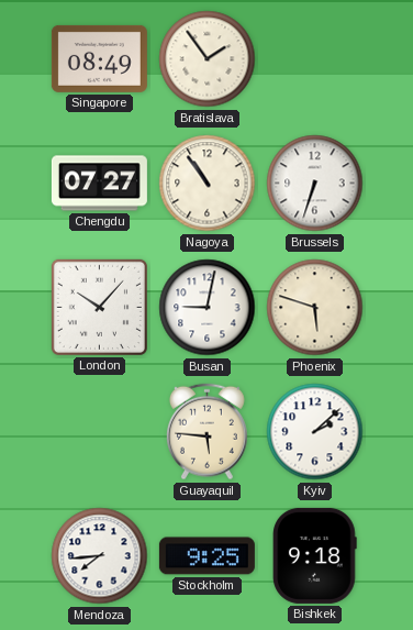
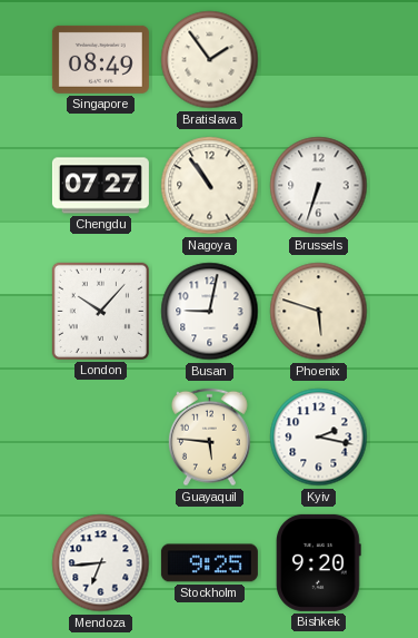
Kyiv: 2:08 -> 2:17
Mendoza: 7:44 -> 6:44
Bishkek: 9:18 -> 9:20
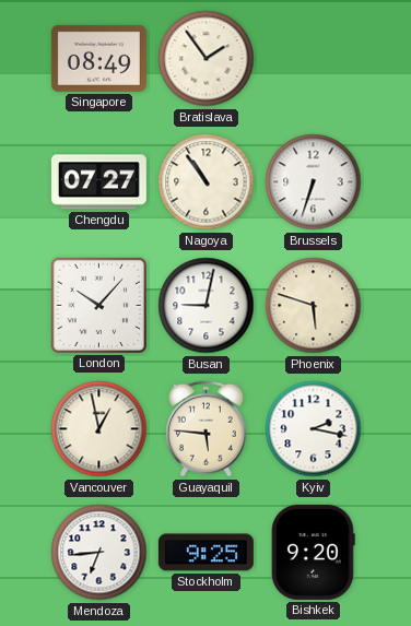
Vancouver: none -> 12:58
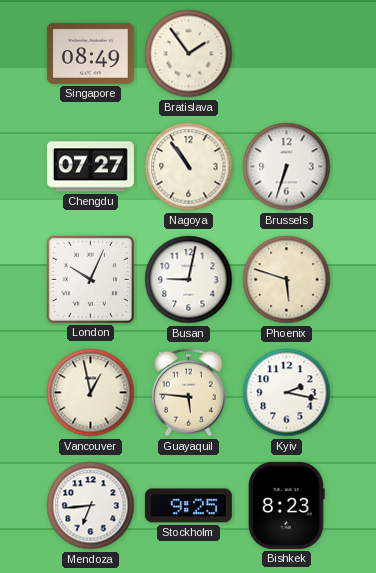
London: 10:07 -> 10:04
Bishkek: 9:20 -> 8:23
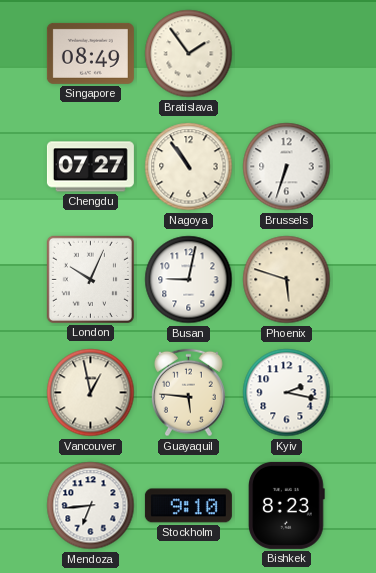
Stockholm: 9:25 -> 9:10
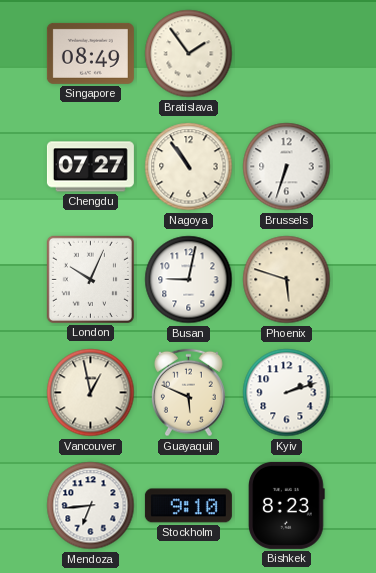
Guayaquil: 5:46 -> 5:49
Kyiv: 2:17 -> 2:12
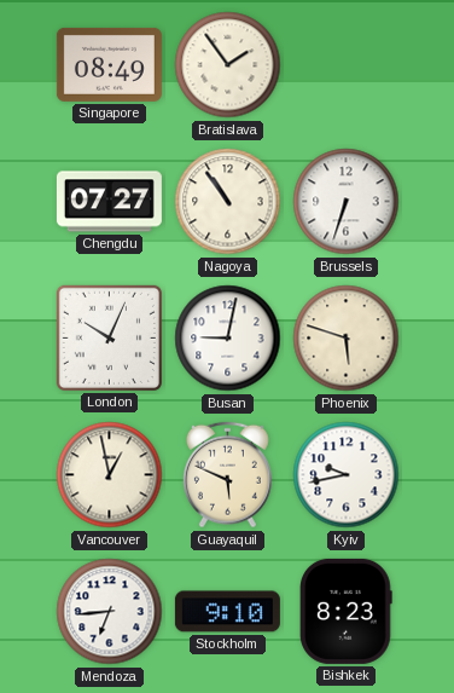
Kyiv: 2:12 -> 9:43
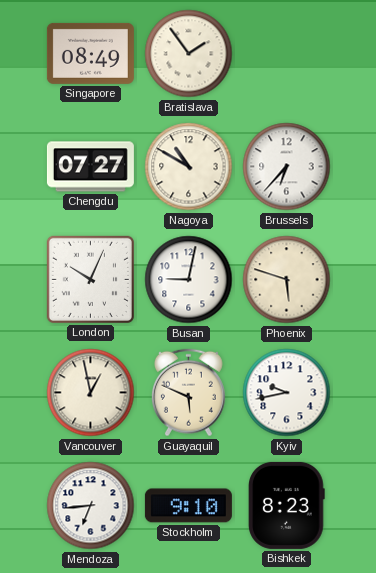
Nagoya: 10:54 -> 10:50
Brussels: 6:33 -> 6:37
